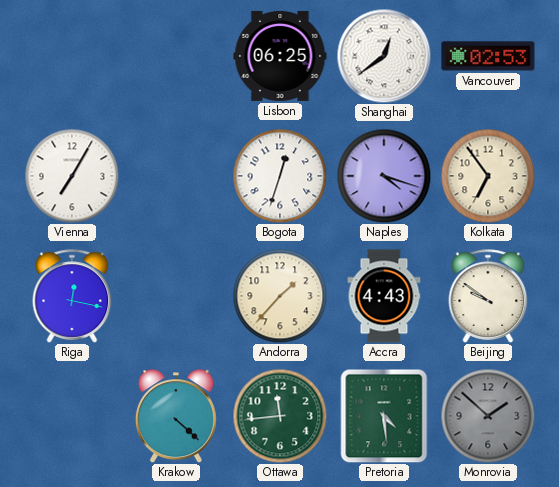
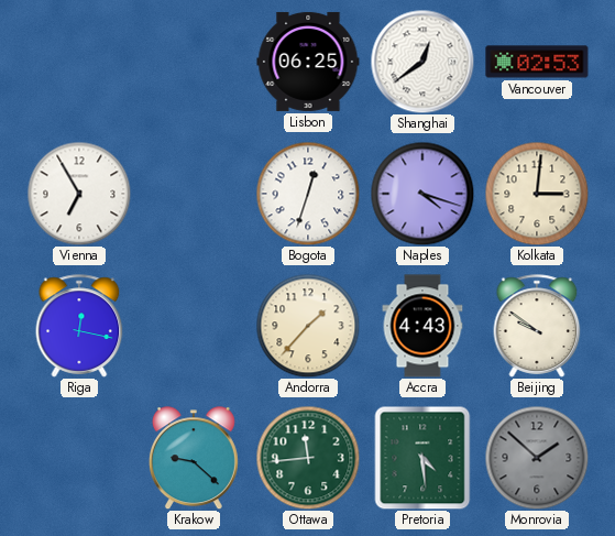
Vienna: 7:05 -> 6:55
Kolkata: 6:54 -> 3:01
Krakow: 4:22 -> 9:22
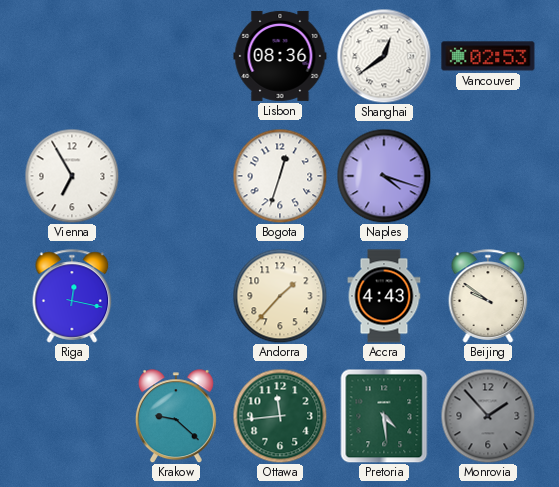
Lisbon: 06:25 -> 08:36
Kolkata: 3:01 -> none
Monrovia: 1:52 -> 1:53
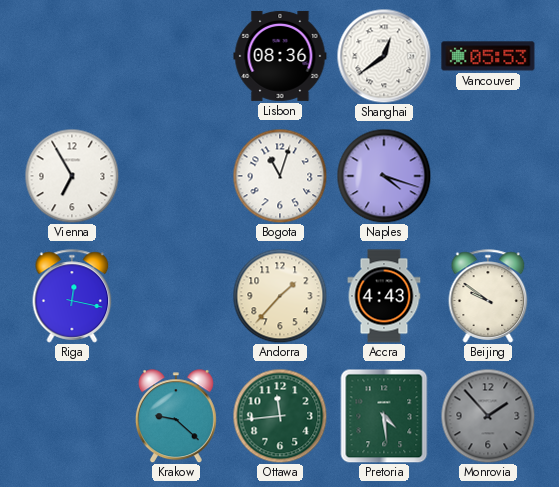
Vancouver: 02:53 -> 05:53
Bogota: 12:33 -> 11:03
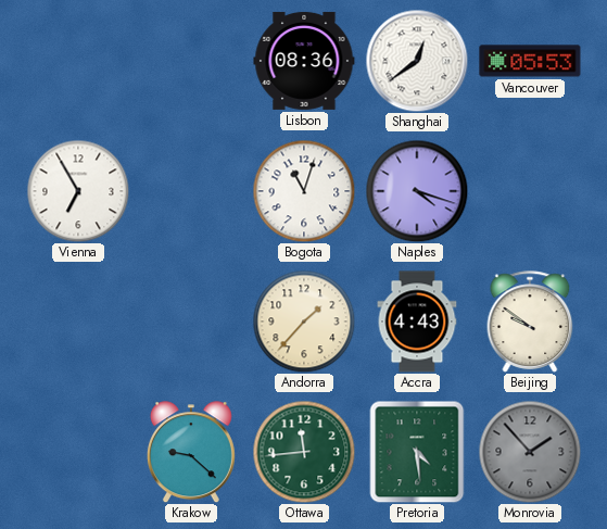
Riga: 12:17 -> none
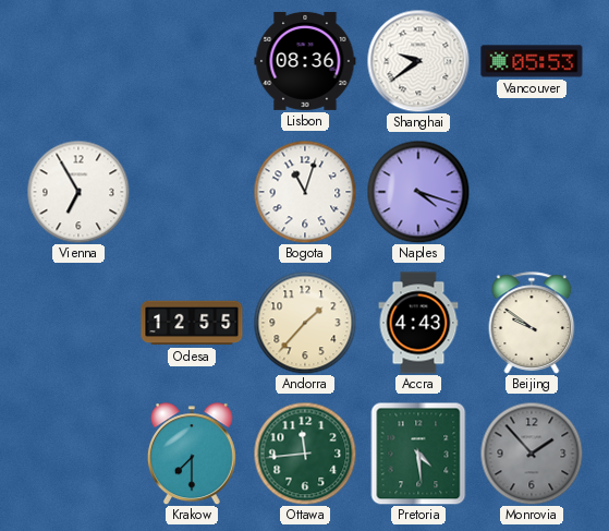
Shanghai: 12:39 -> 9:39
Odesa: none -> 12:55
Krakow: 9:22 -> 7:30
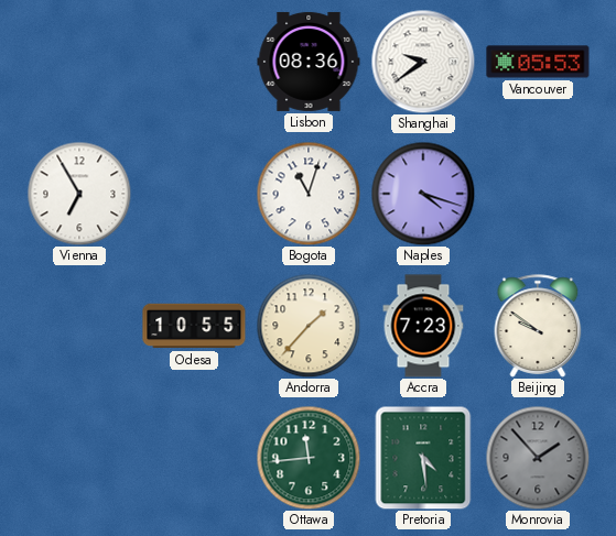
Odesa: 12:55 -> 10:55
Accra: 4:43 -> 7:23
Krakow: 7:30 -> none
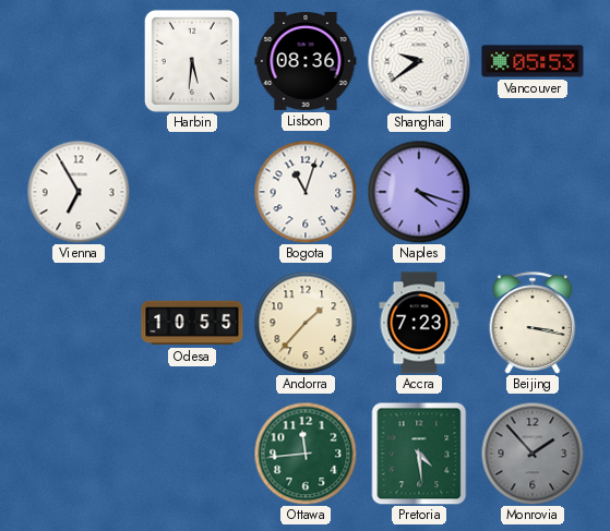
Harbin: none -> 5:31
Beijing: 9:51 -> 3:17
